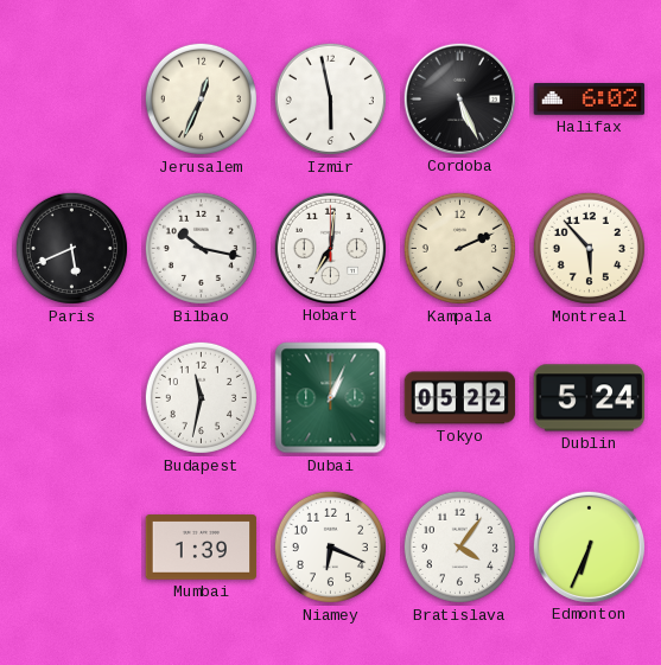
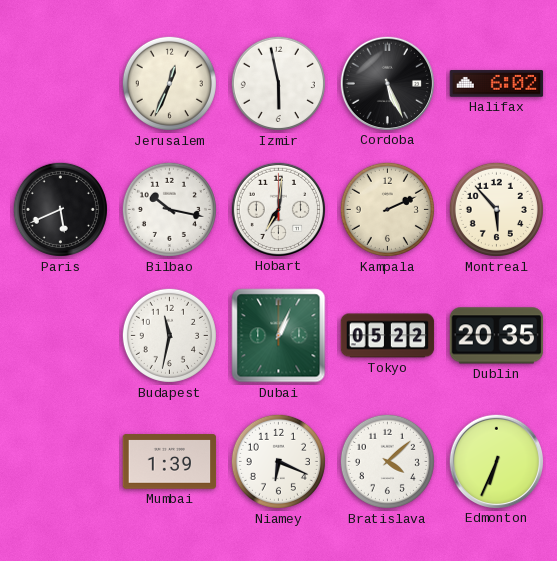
Dublin: 5:24 -> 20:35
Bratislava: 4:06 -> 4:08
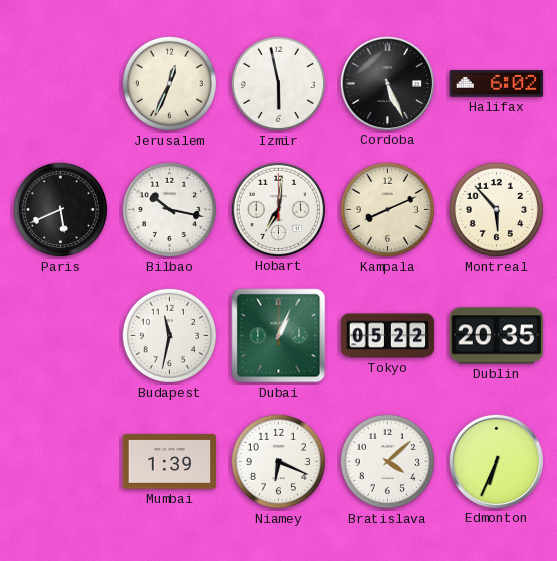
Kampala: 2:11 -> 8:11
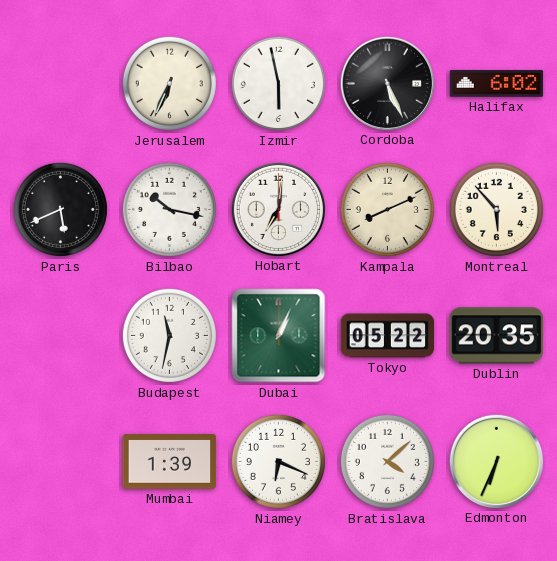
Jerusalem: 12:34 -> 6:34
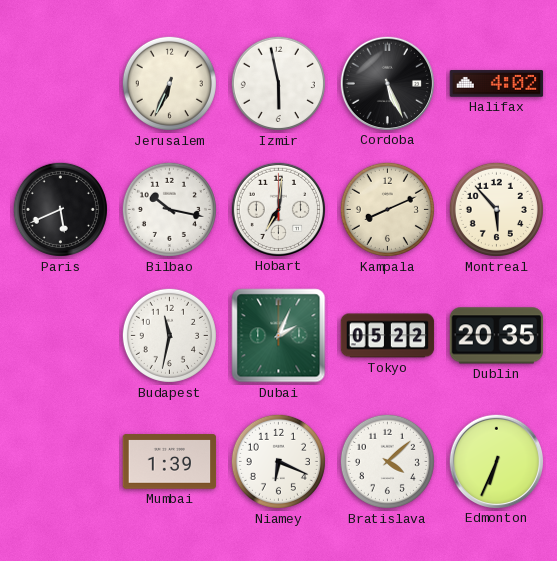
Halifax: 6:02 -> 4:02
Dubai: 1:04 -> 2:04
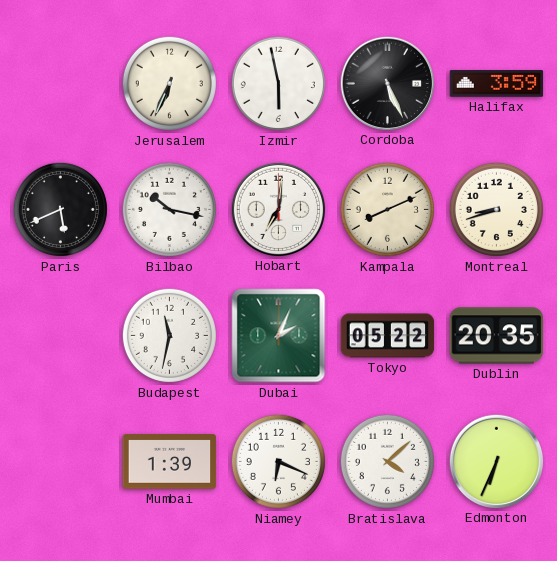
Halifax: 4:02 -> 3:59
Montreal: 5:53 -> 8:42
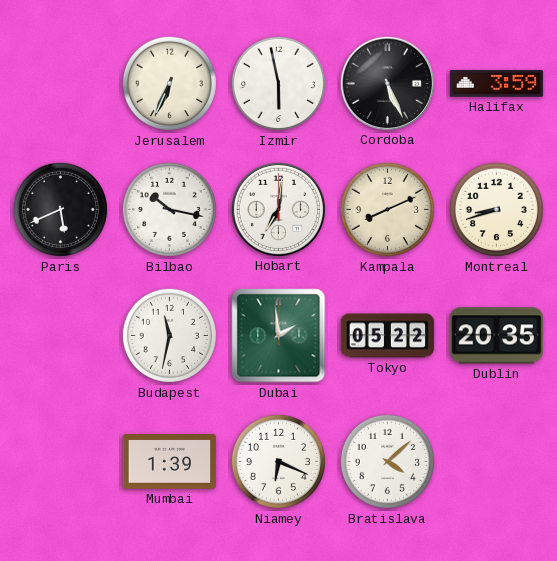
Dubai: 2:04 -> 1:59
Edmonton: 6:34 -> none
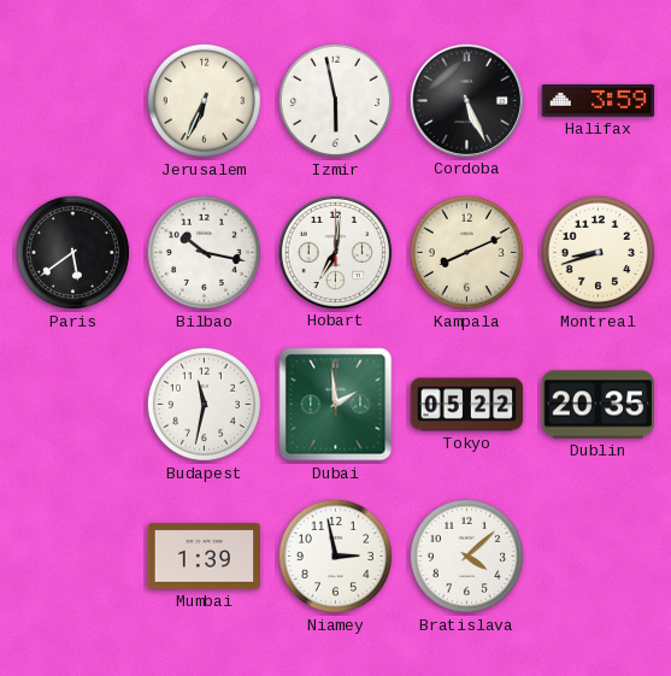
Paris: 5:41 -> 5:39
Niamey: 6:19 -> 2:58
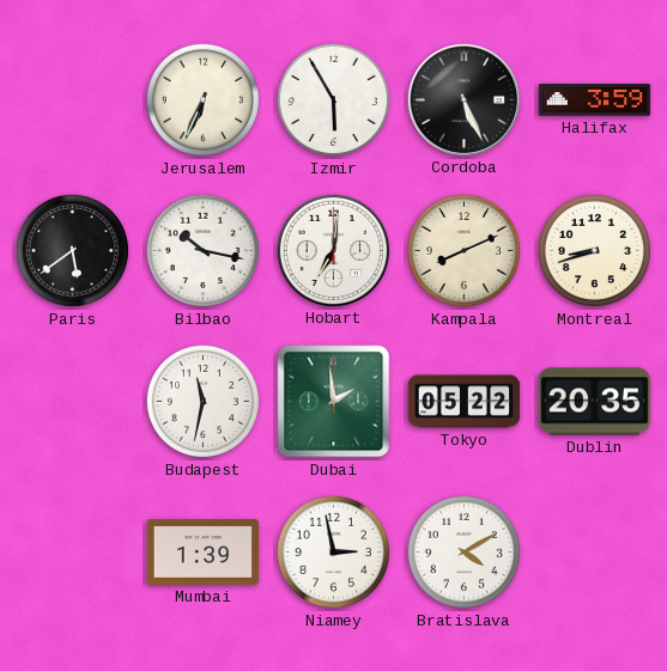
Izmir: 5:58 -> 5:55
Bratislava: 4:08 -> 4:10
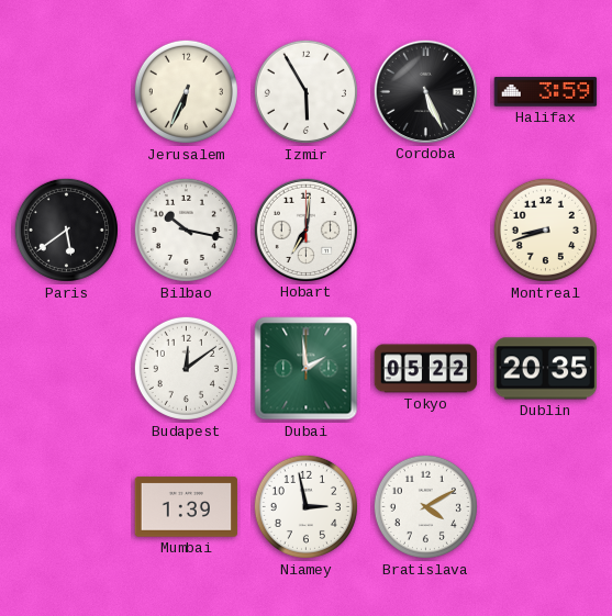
Kampala: 8:11 -> none
Budapest: 11:32 -> 12:09
